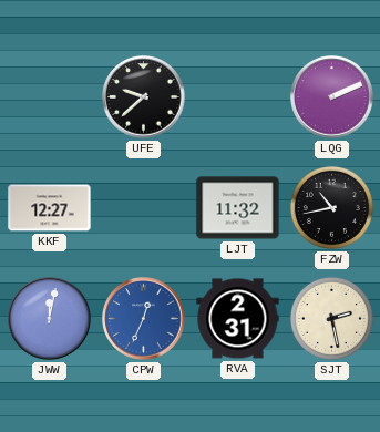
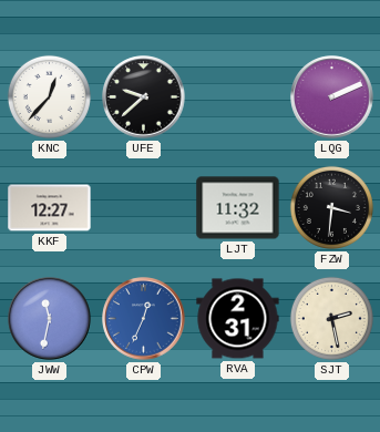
KNC: none -> 12:37
FZW: 10:43 -> 3:31
JWW: 12:02 -> 11:32
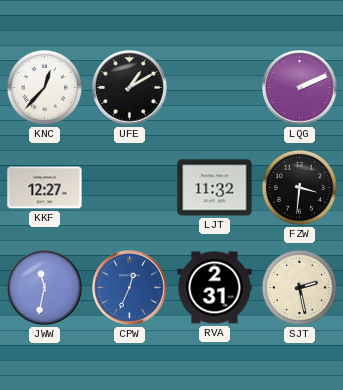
UFE: 9:38 -> 1:10
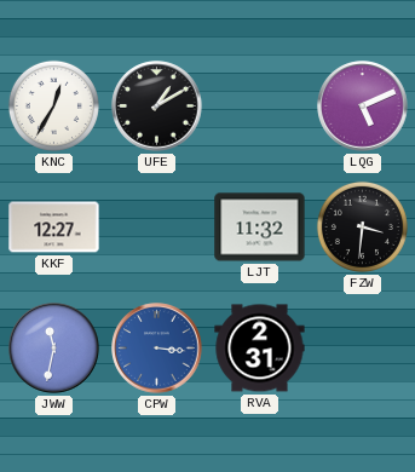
KNC: 12:37 -> 12:35
LQG: 2:11 -> 5:11
CPW: 12:34 -> 3:16
SJT: 2:28 -> none
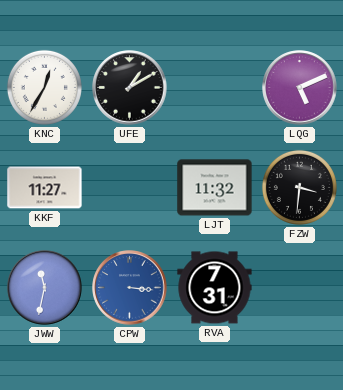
KKF: 12:27 -> 11:27
RVA: 2:31 -> 7:31
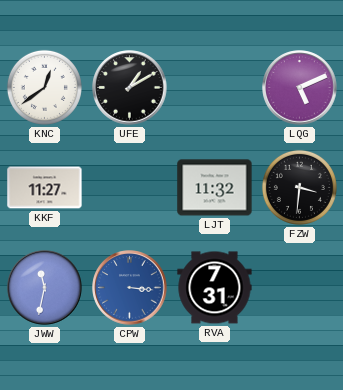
KNC: 12:35 -> 12:39
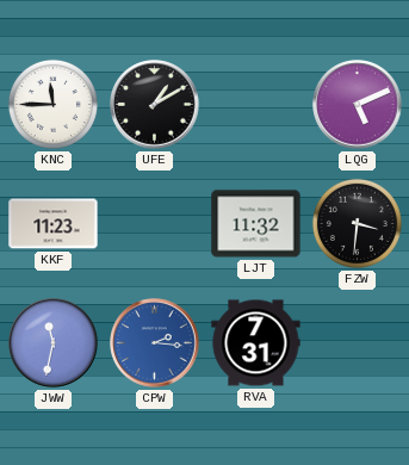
KNC: 12:39 -> 11:45
KKF: 11:27 -> 11:23
CPW: 3:16 -> 2:16
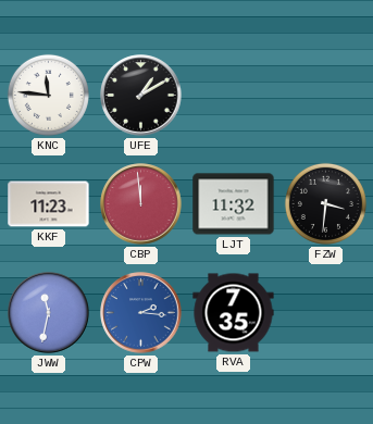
KNC: 11:45 -> 11:46
LQG: 5:11 -> none
CBP: none -> 11:59
RVA: 7:31 -> 7:35
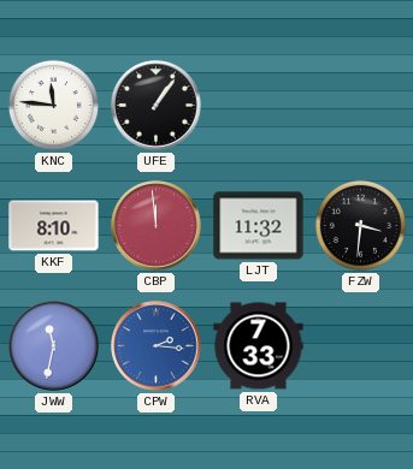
UFE: 1:10 -> 1:06
KKF: 11:23 -> 8:10
RVA: 7:35 -> 7:33
